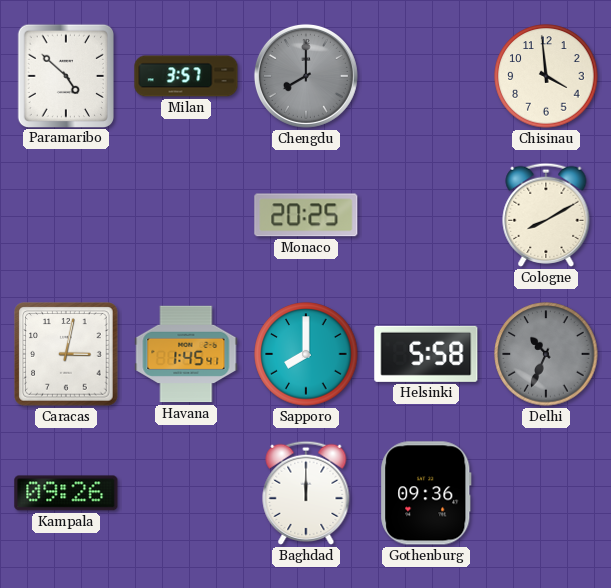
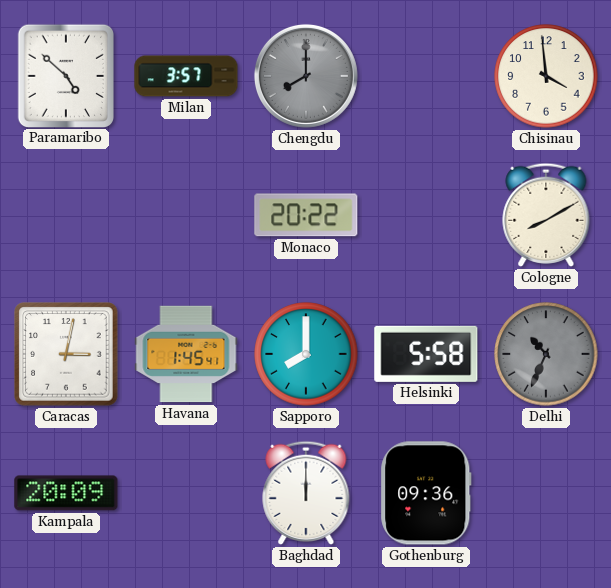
Monaco: 20:25 -> 20:22
Kampala: 09:26 -> 20:09
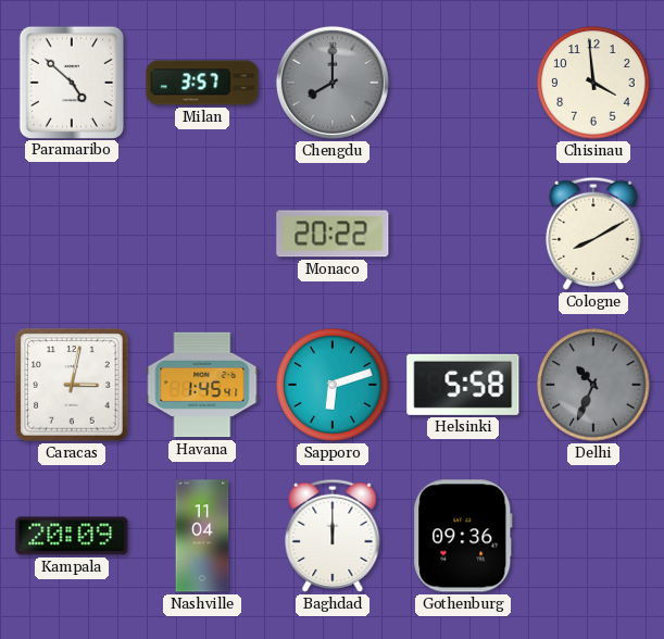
Sapporo: 8:00 -> 6:12
Nashville: none -> 11:04
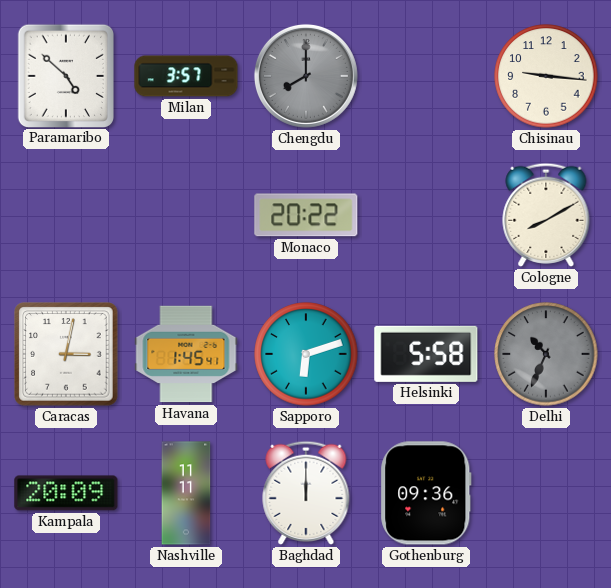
Chisinau: 3:59 -> 9:16
Nashville: 11:04 -> 11:11
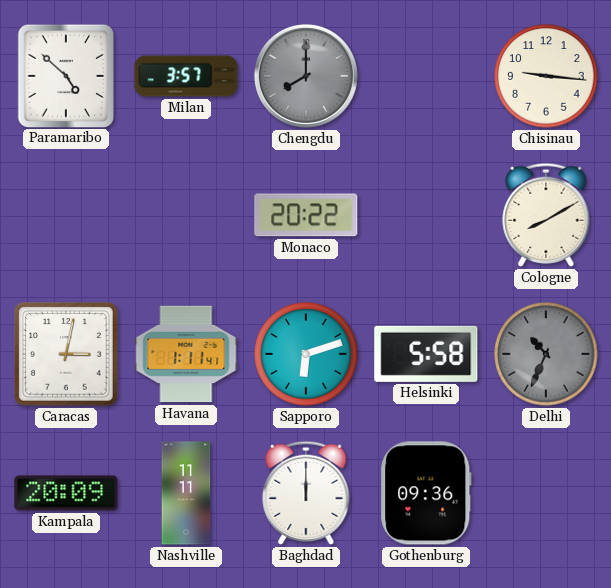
Havana: 1:45 -> 1:11
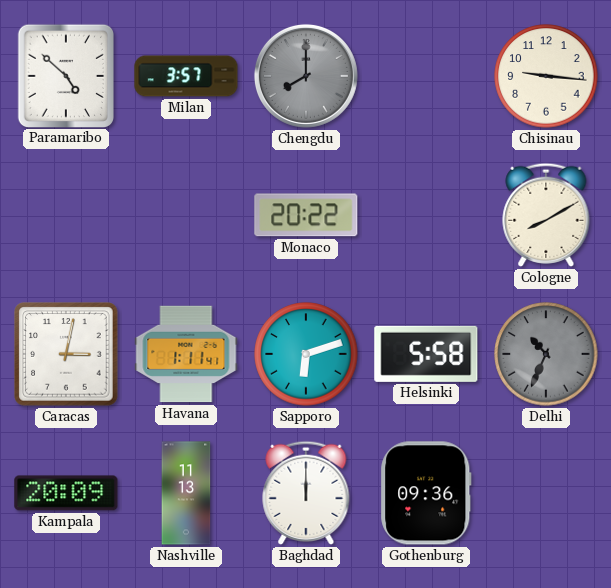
Nashville: 11:11 -> 11:13
